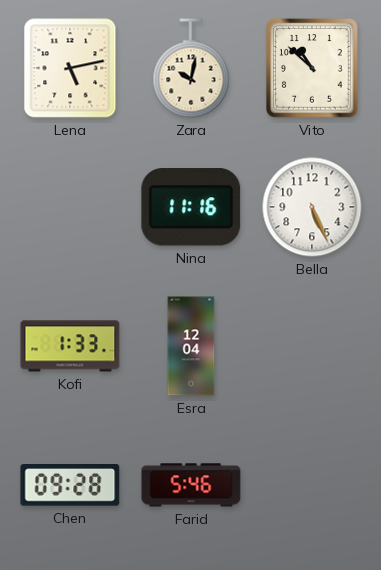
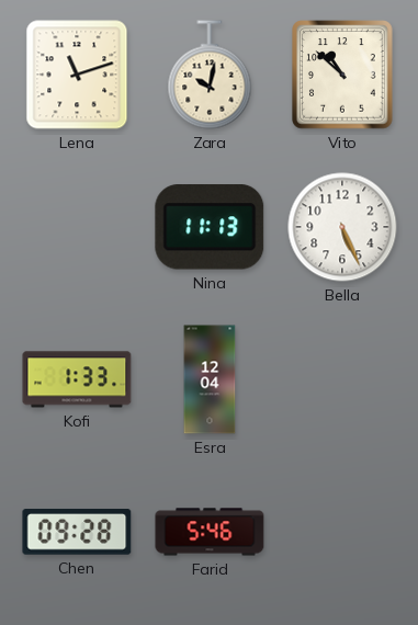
Lena: 5:13 -> 11:12
Nina: 11:16 -> 11:13
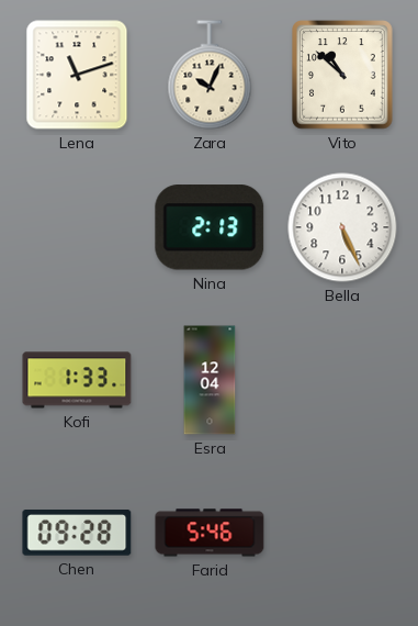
Zara: 10:02 -> 10:04
Nina: 11:13 -> 2:13
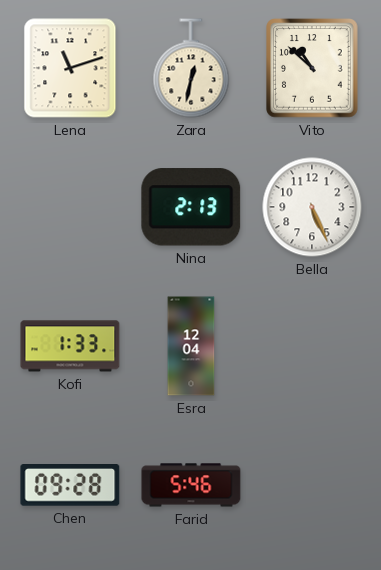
Zara: 10:04 -> 12:32
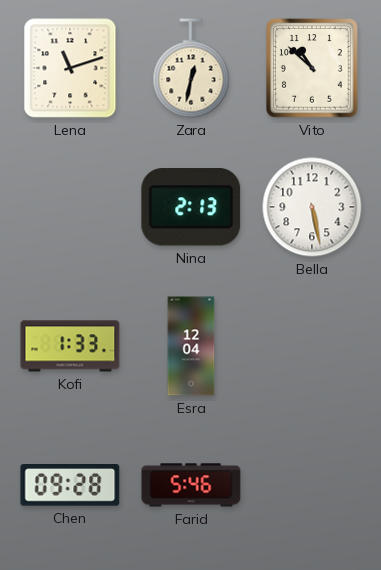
Bella: 5:26 -> 5:28
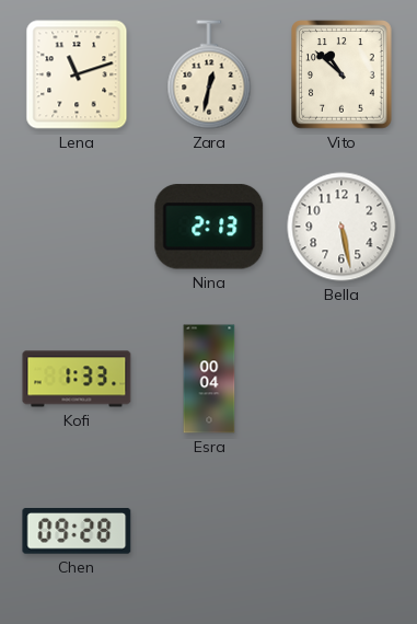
Esra: 12:04 -> 00:04
Farid: 5:46 -> none
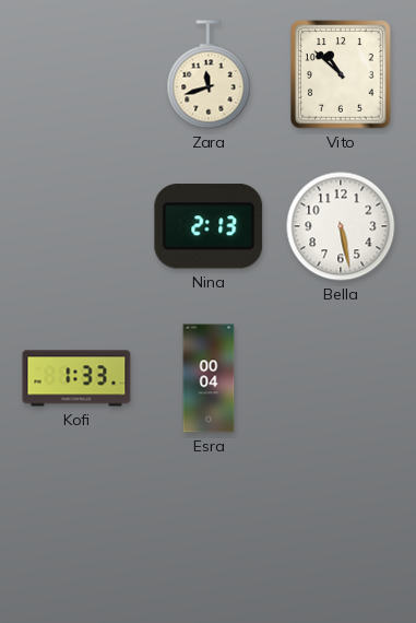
Lena: 11:12 -> none
Zara: 12:32 -> 11:42
Chen: 09:28 -> none
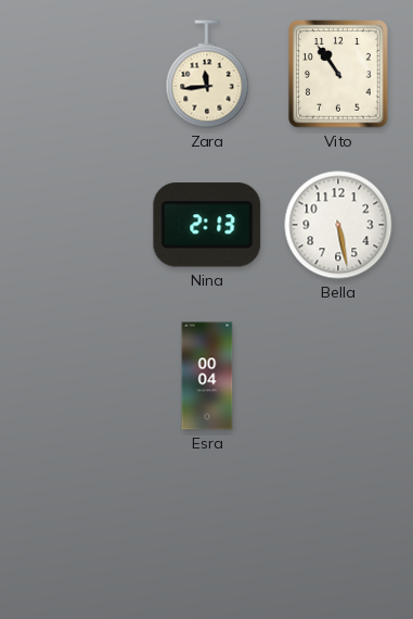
Zara: 11:42 -> 11:44
Vito: 10:52 -> 10:54
Kofi: 1:33 -> none
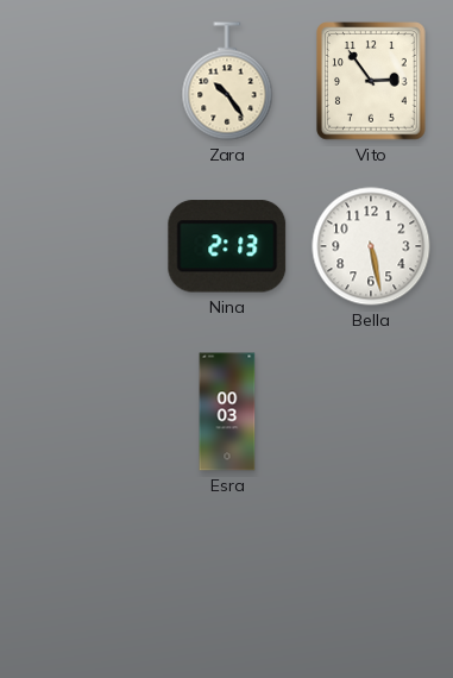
Zara: 11:44 -> 10:24
Vito: 10:54 -> 2:54
Esra: 00:04 -> 00:03
